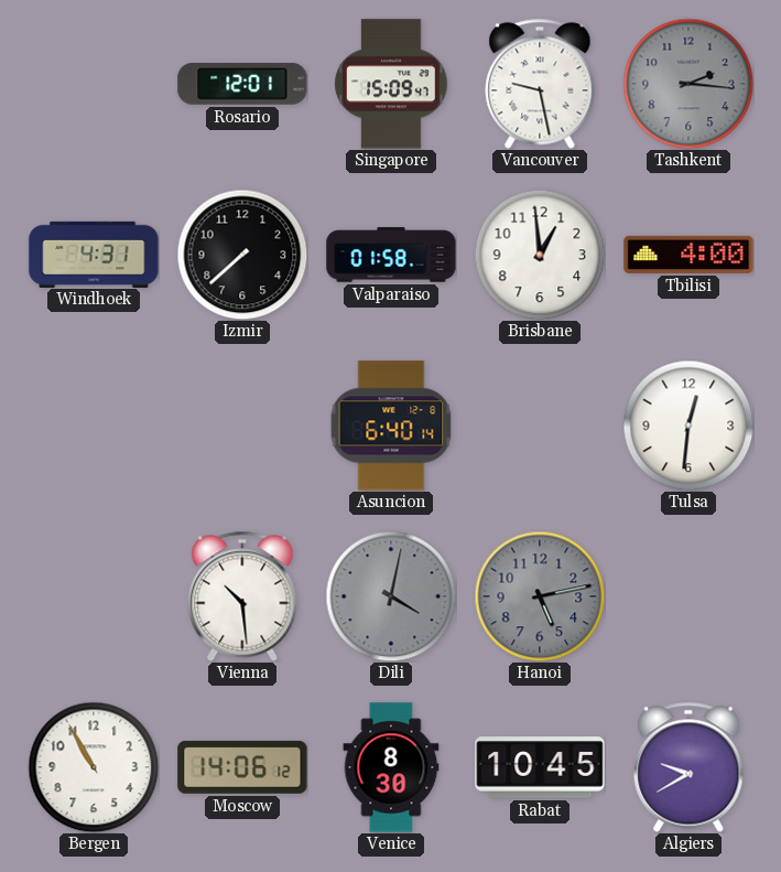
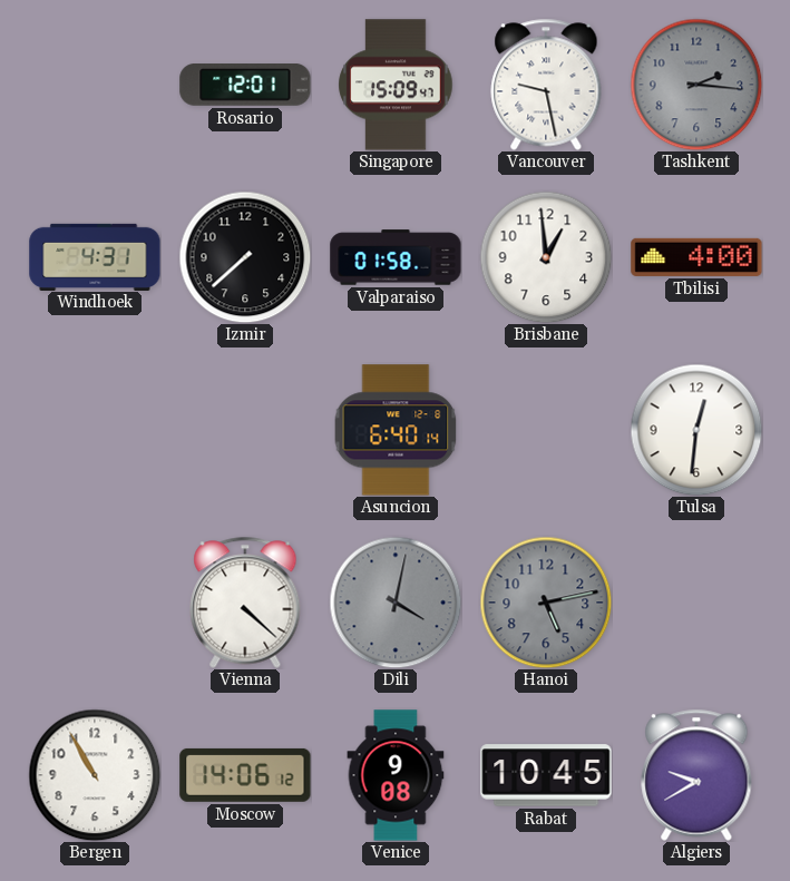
Vienna: 10:29 -> 4:22
Venice: 8:30 -> 9:08
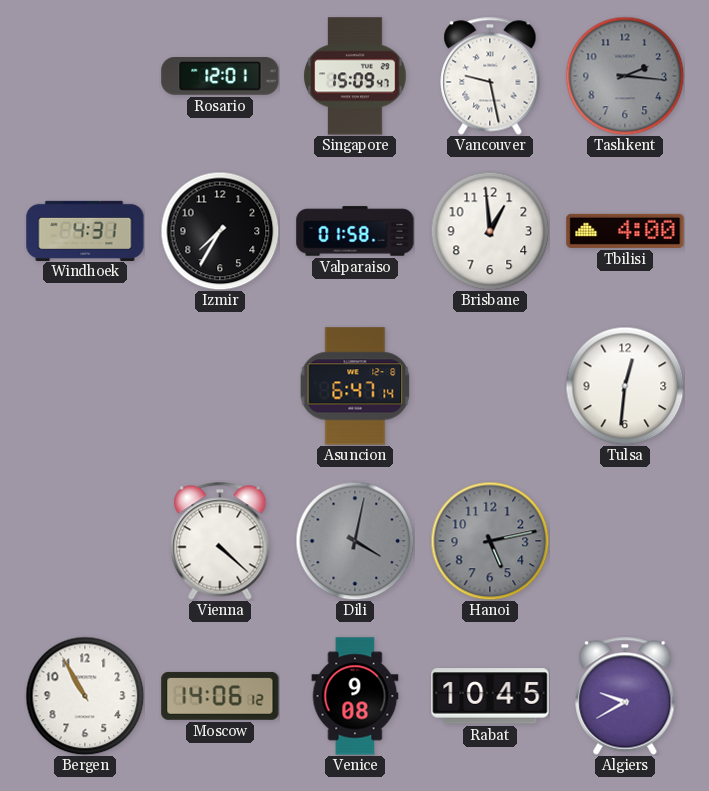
Izmir: 7:38 -> 7:35
Asuncion: 6:40 -> 6:47
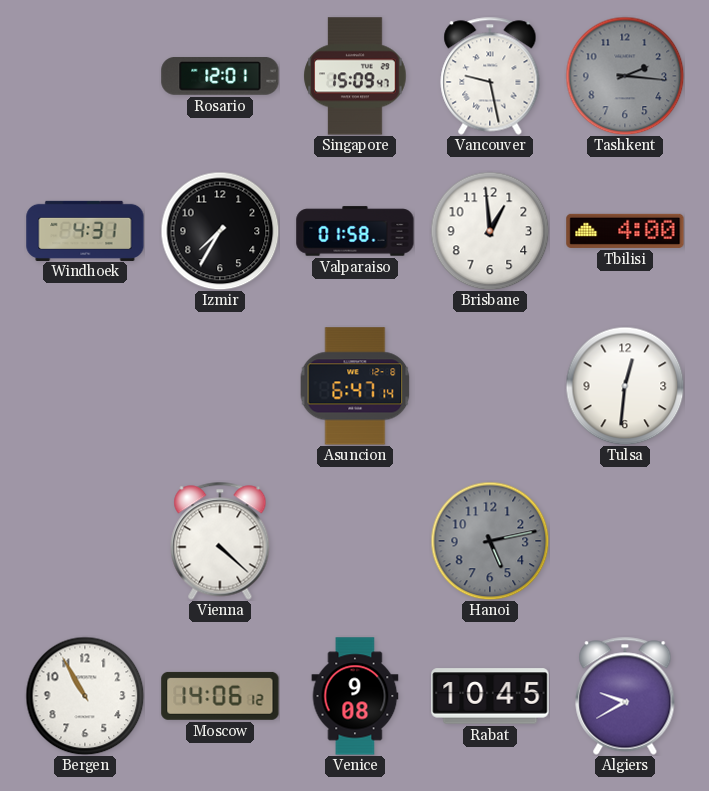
Dili: 4:02 -> none
